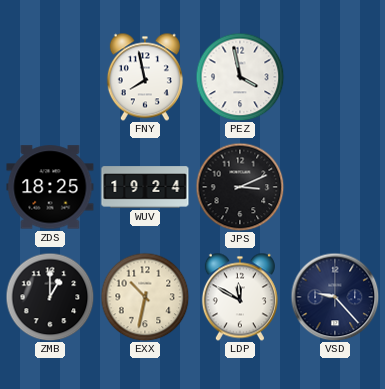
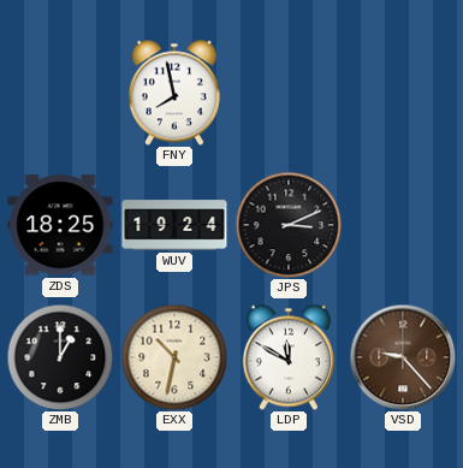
PEZ: 3:58 -> none
VSD dial: navy -> brown
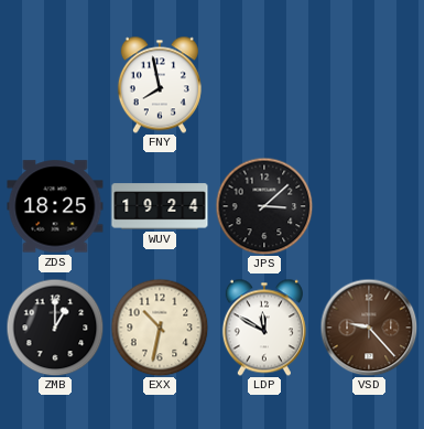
JPS: 3:11 -> 3:08
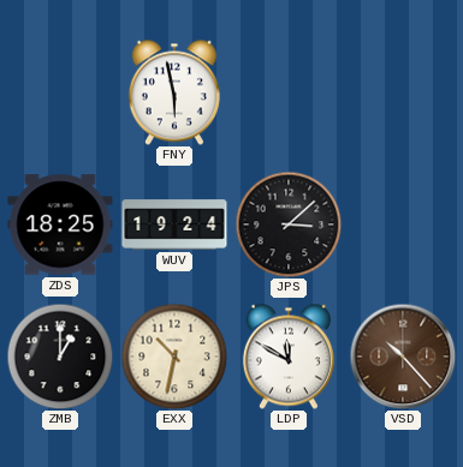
FNY: 7:58 -> 5:58
VSD: 9:23 -> 10:23
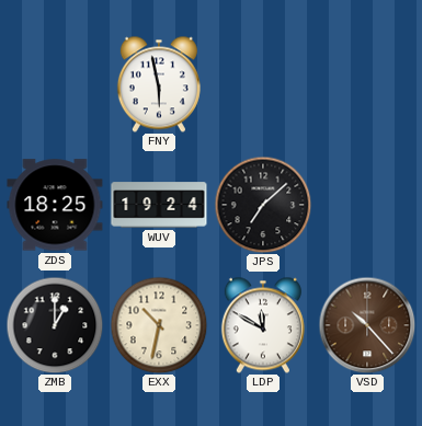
JPS: 3:08 -> 7:08
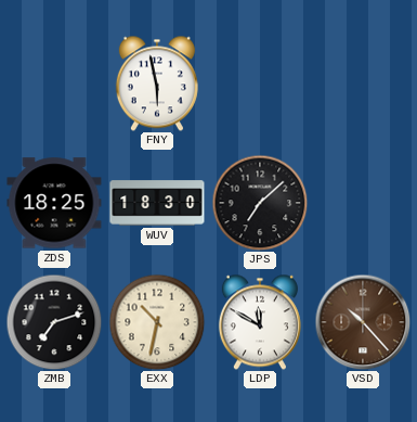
WUV: 19:24 -> 18:30
ZMB: 1:00 -> 7:12
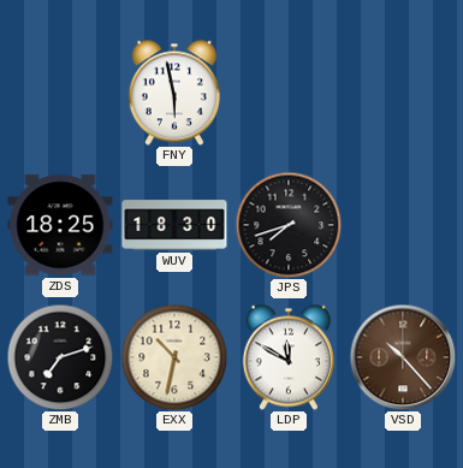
JPS: 7:08 -> 7:42
